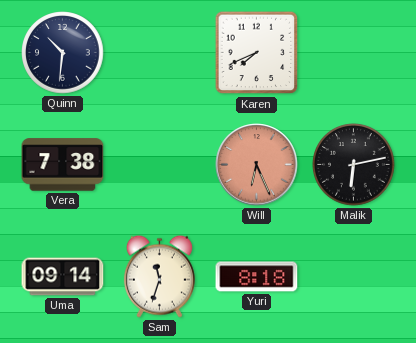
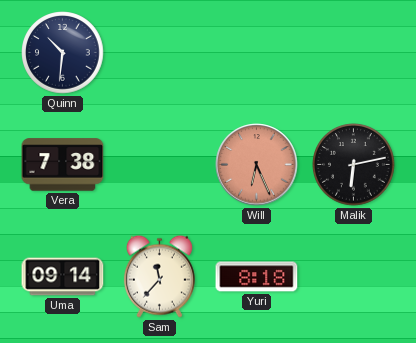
Karen: 7:41 -> none
Sam: 11:33 -> 11:37
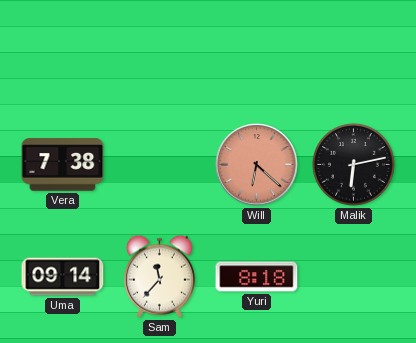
Quinn: 10:31 -> none
Will: 6:26 -> 6:22
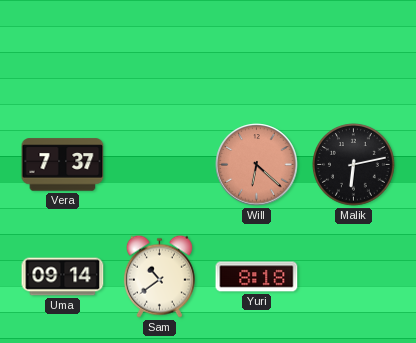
Vera: 7:38 -> 7:37
Sam: 11:37 -> 10:39
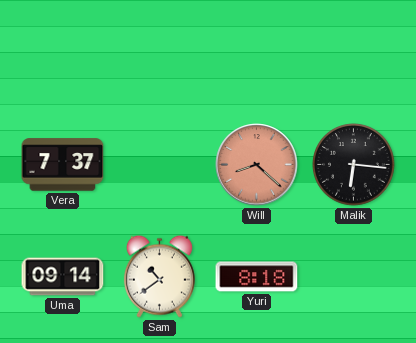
Will: 6:22 -> 8:22
Malik: 6:13 -> 6:16
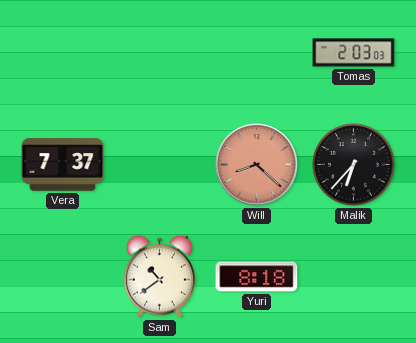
Tomas: none -> 2:03
Malik: 6:16 -> 6:37
Uma: 09:14 -> none
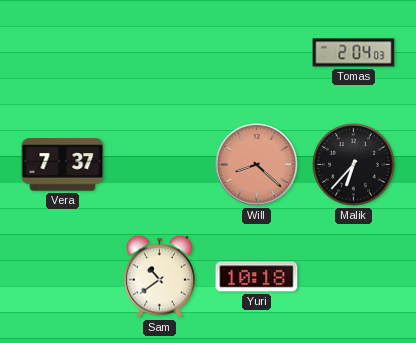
Tomas: 2:03 -> 2:04
Yuri: 8:18 -> 10:18
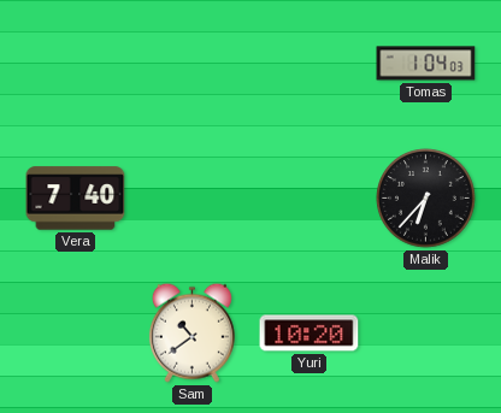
Tomas: 2:04 -> 1:04
Vera: 7:37 -> 7:40
Will: 8:22 -> none
Yuri: 10:18 -> 10:20
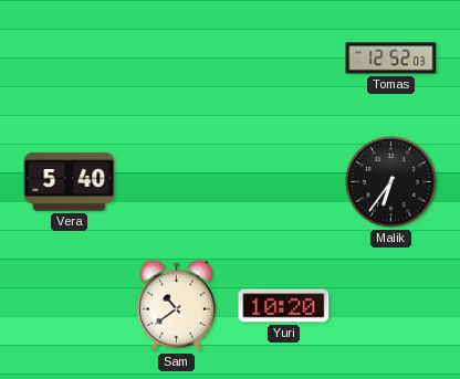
Tomas: 1:04 -> 12:52
Vera: 7:40 -> 5:40
Malik: 6:37 -> 6:36
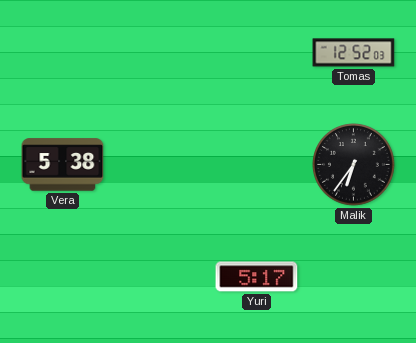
Vera: 5:40 -> 5:38
Sam: 10:39 -> none
Yuri: 10:20 -> 5:17
